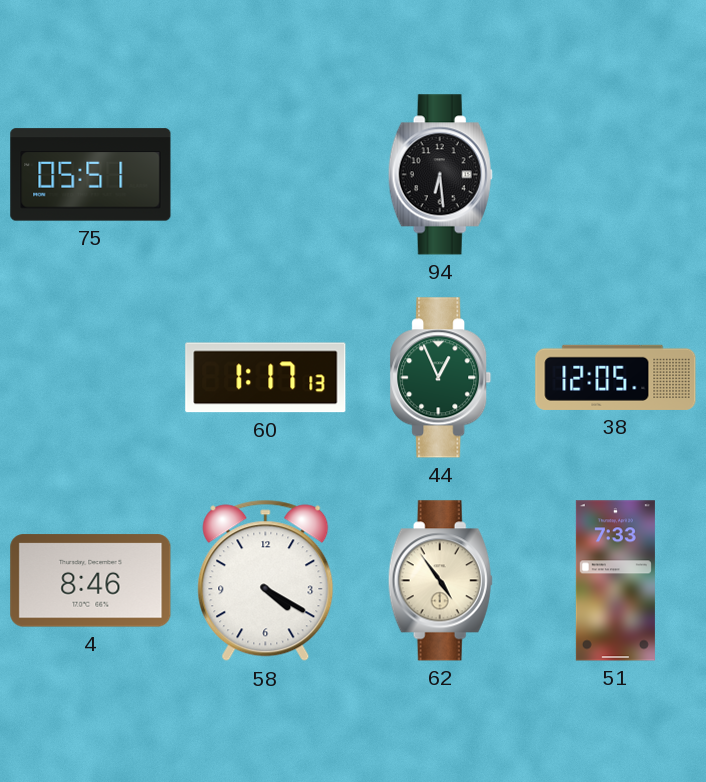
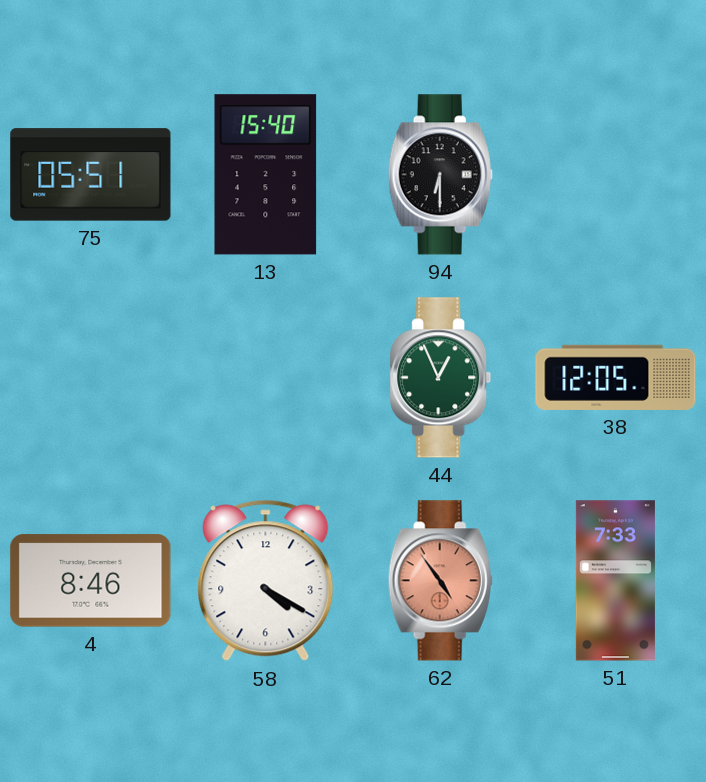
13: none -> 15:40
94: 6:29 -> 6:30
60: 1:17 -> none
62 dial: cream -> salmon
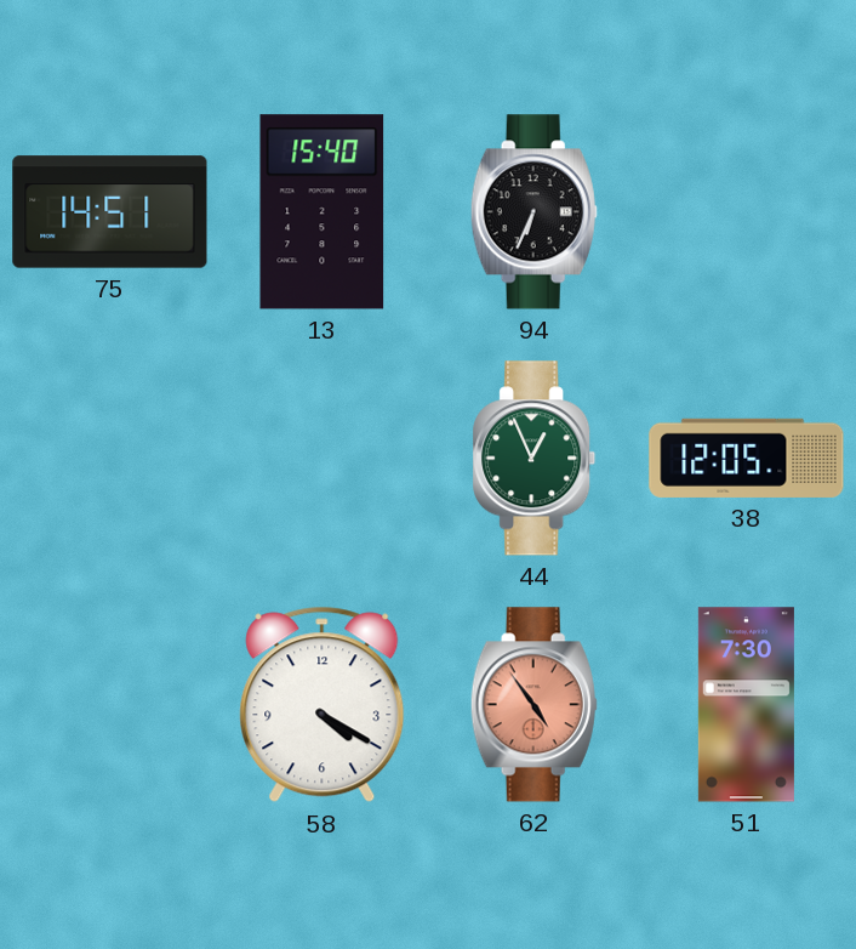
75: 05:51 -> 14:51
94: 6:30 -> 6:34
4: 8:46 -> none
51: 7:33 -> 7:30
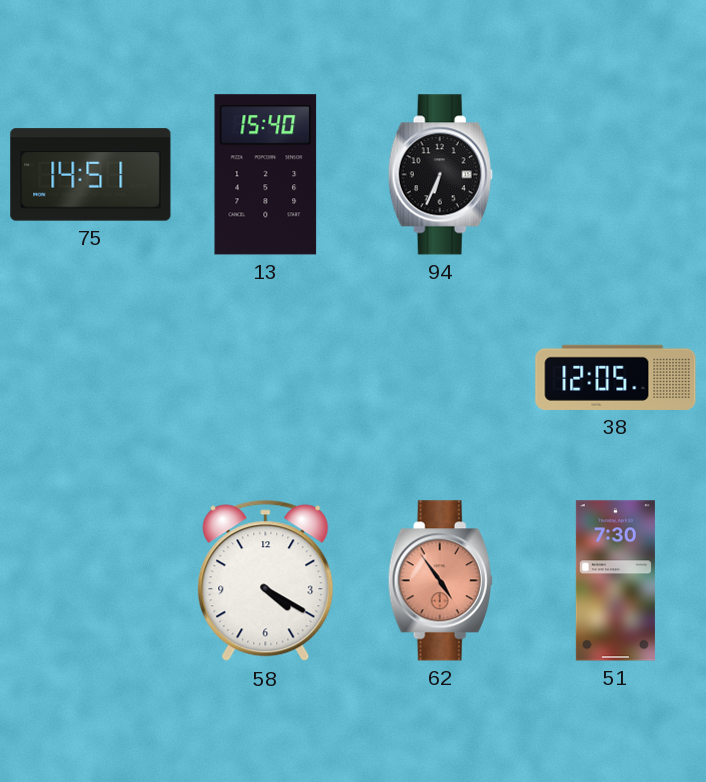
44: 12:56 -> none
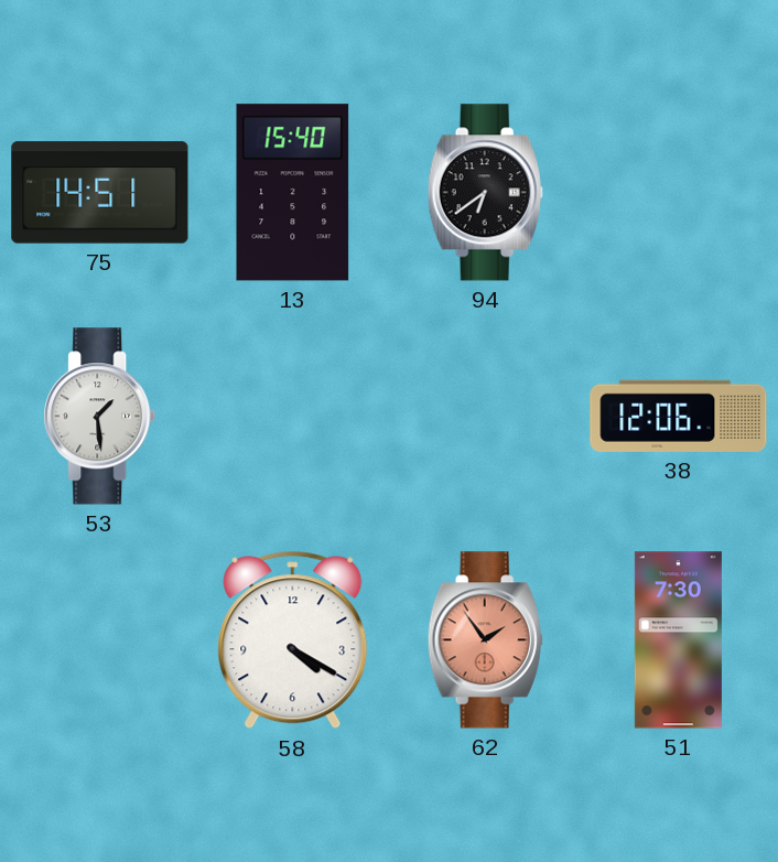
94: 6:34 -> 6:39
53: none -> 1:29
38: 12:05 -> 12:06
62: 4:54 -> 1:54
